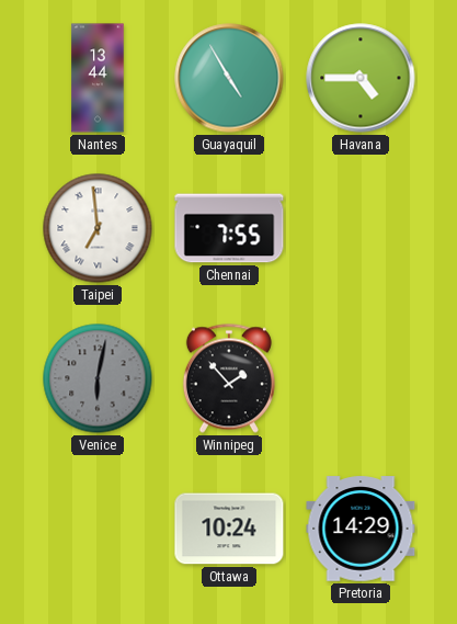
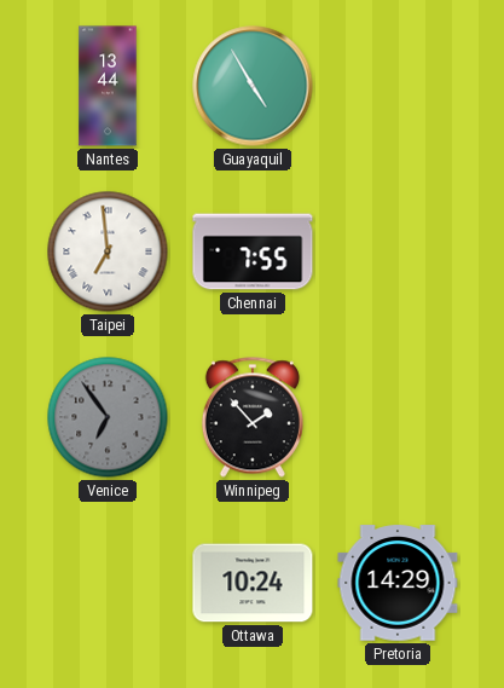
Havana: 4:45 -> none
Venice: 6:02 -> 6:54
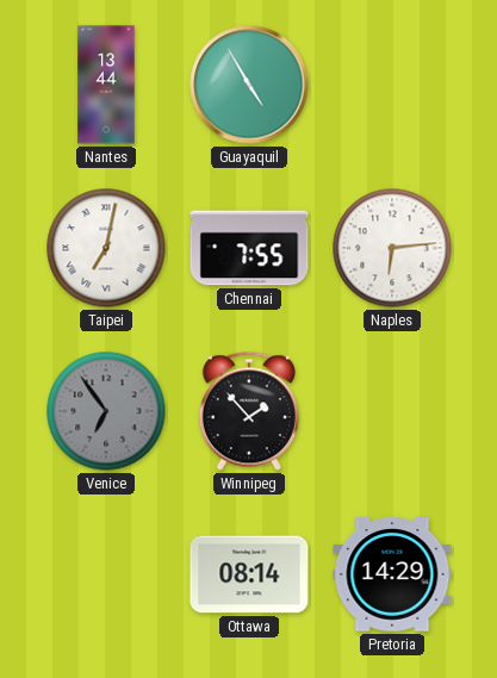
Taipei: 6:59 -> 7:02
Naples: none -> 6:14
Ottawa: 10:24 -> 08:14
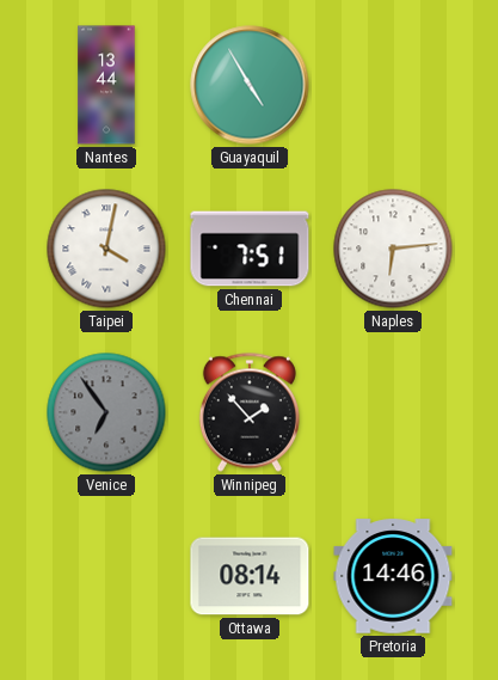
Taipei: 7:02 -> 4:02
Chennai: 7:55 -> 7:51
Pretoria: 14:29 -> 14:46
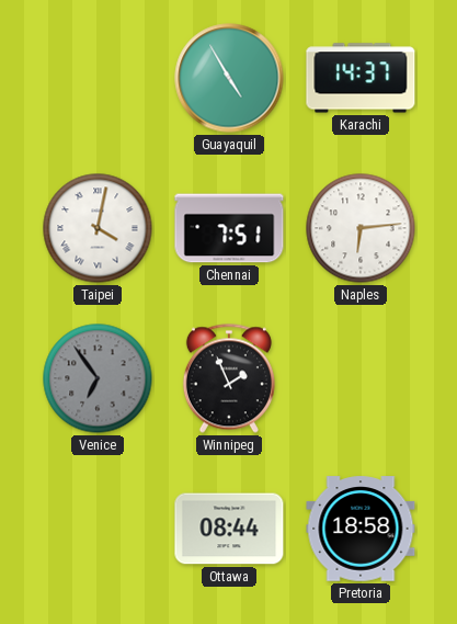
Nantes: 13:44 -> none
Karachi: none -> 14:37
Winnipeg: 1:53 -> 1:56
Ottawa: 08:14 -> 08:44
Pretoria: 14:46 -> 18:58
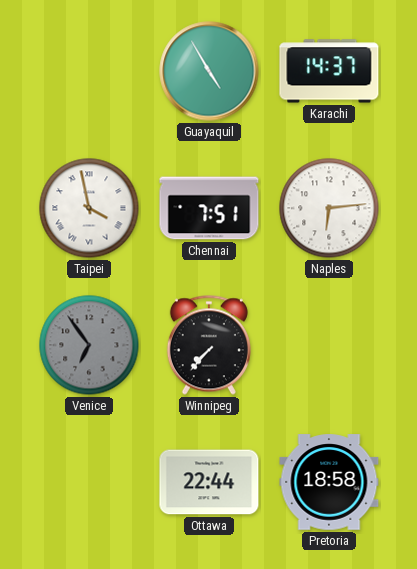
Taipei: 4:02 -> 3:58
Winnipeg: 1:56 -> 7:37
Ottawa: 08:44 -> 22:44
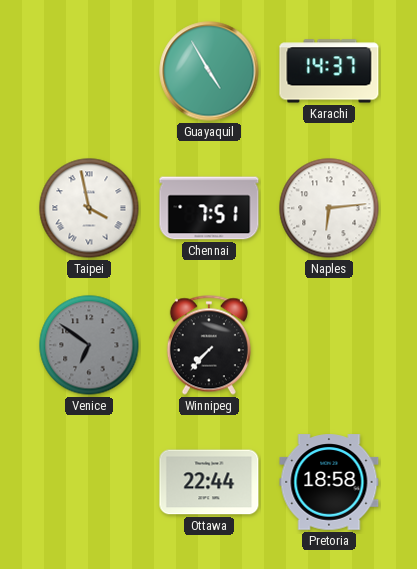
Venice: 6:54 -> 6:51
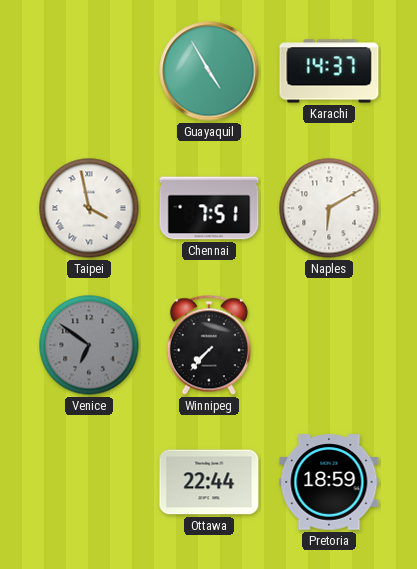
Naples: 6:14 -> 6:10
Pretoria: 18:58 -> 18:59
